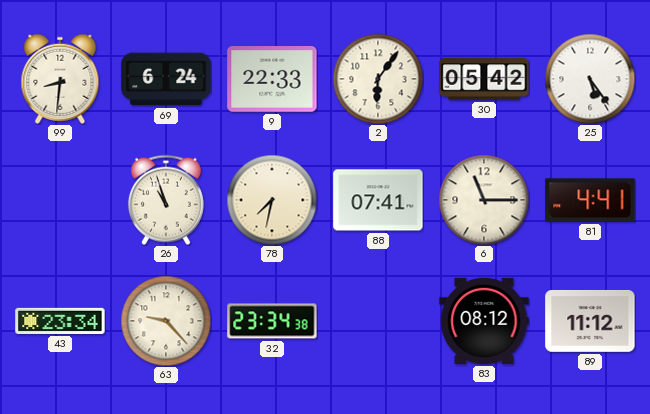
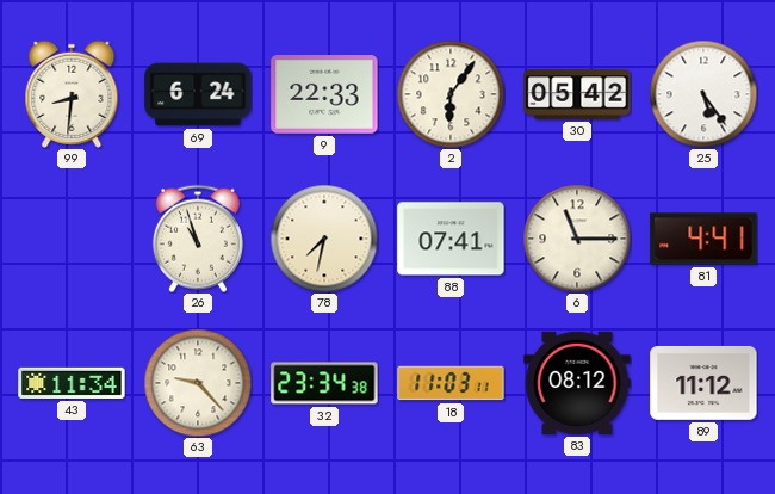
43: 23:34 -> 11:34
18: none -> 11:03
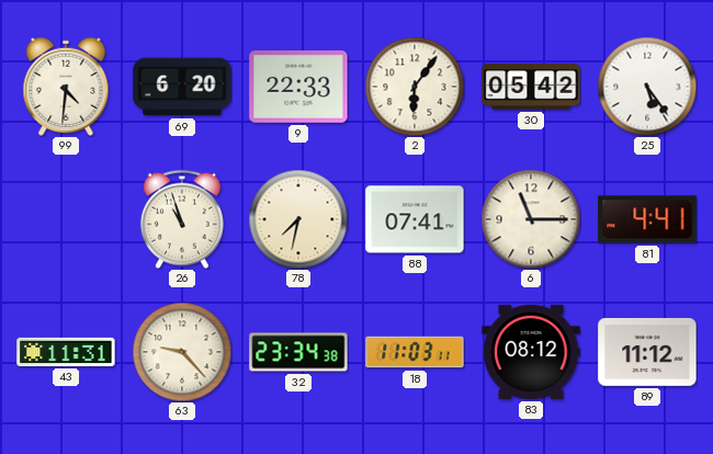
99: 8:31 -> 4:31
69: 6:24 -> 6:20
43: 11:34 -> 11:31
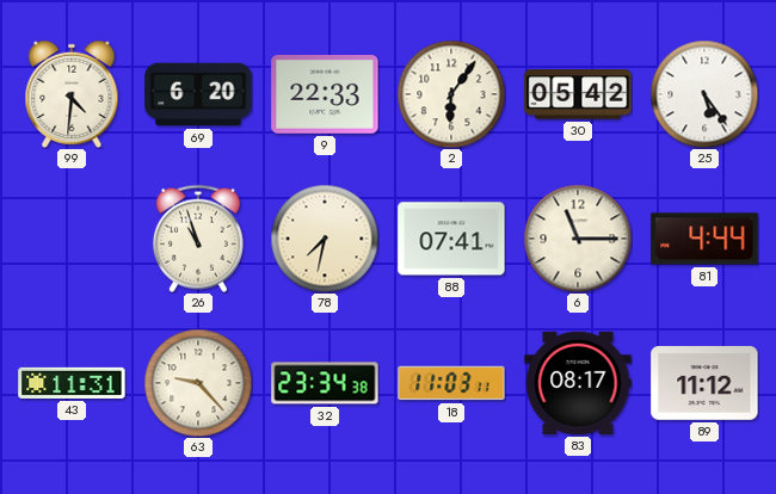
81: 4:41 -> 4:44
83: 08:12 -> 08:17
